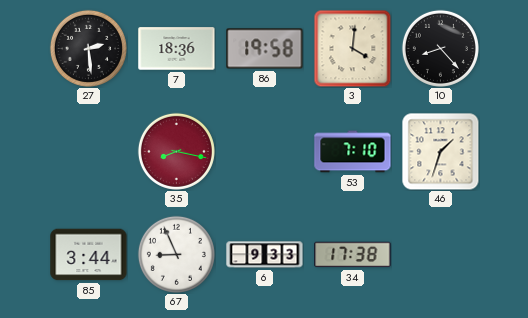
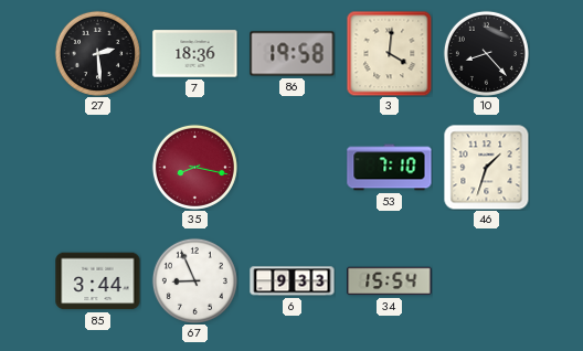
34: 17:38 -> 15:54
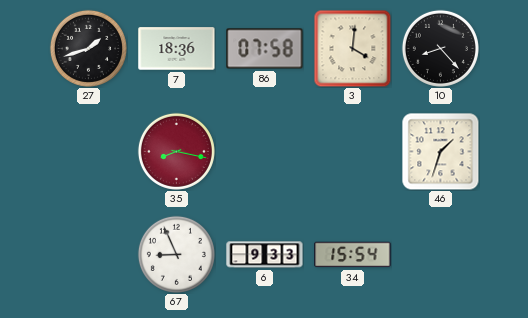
27: 2:29 -> 1:42
86: 19:58 -> 07:58
53: 7:10 -> none
85: 3:44 -> none
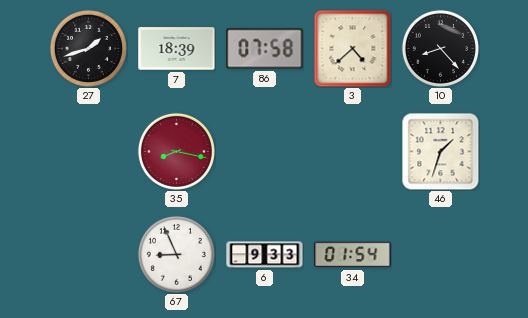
7: 18:36 -> 18:39
3: 4:01 -> 4:38
34: 15:54 -> 01:54
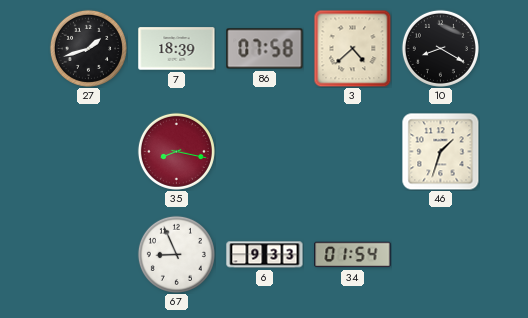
10: 8:23 -> 8:20
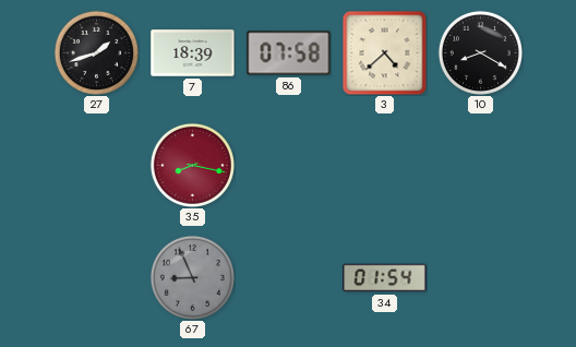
46: 1:33 -> none
67 dial: white -> grey
6: 9:33 -> none
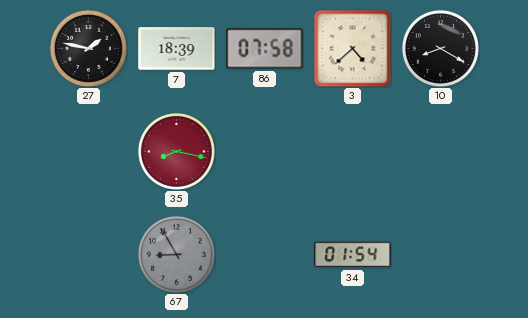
27: 1:42 -> 1:47
67: 8:56 -> 8:55
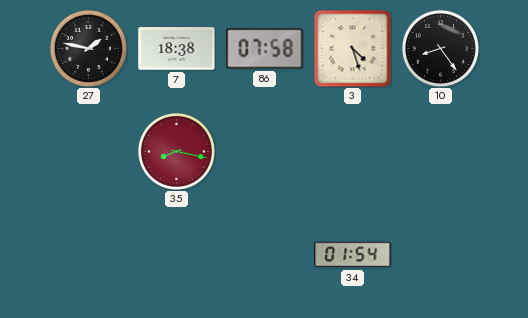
7: 18:39 -> 18:38
3: 4:38 -> 4:27
10: 8:20 -> 8:24
67: 8:55 -> none
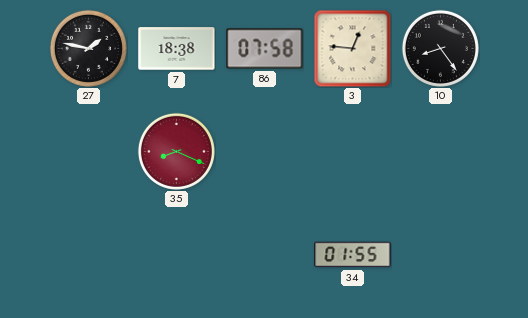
3: 4:27 -> 12:46
35: 8:17 -> 8:19
34: 01:54 -> 01:55
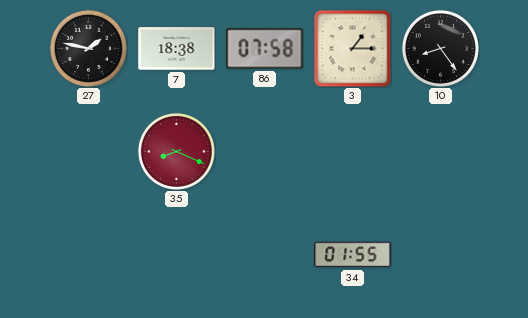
3: 12:46 -> 1:15
